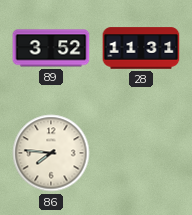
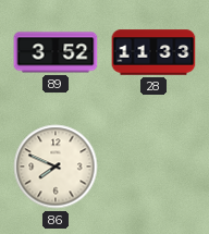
28: 11:31 -> 11:33
86: 7:46 -> 7:49
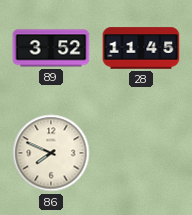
28: 11:33 -> 11:45
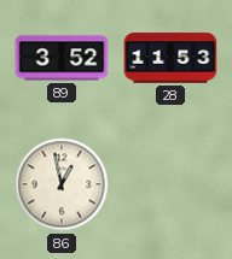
28: 11:45 -> 11:53
86: 7:49 -> 12:58
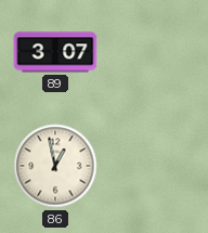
89: 3:52 -> 3:07
28: 11:53 -> none
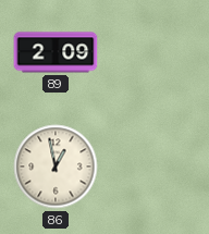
89: 3:07 -> 2:09
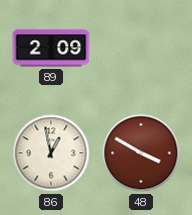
48: none -> 3:50
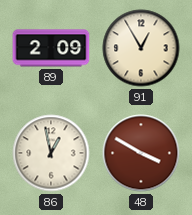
91: none -> 12:55
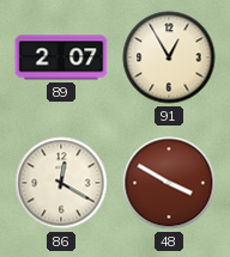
89: 2:09 -> 2:07
86: 12:58 -> 12:20
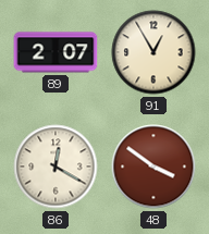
48: 3:50 -> 3:51
